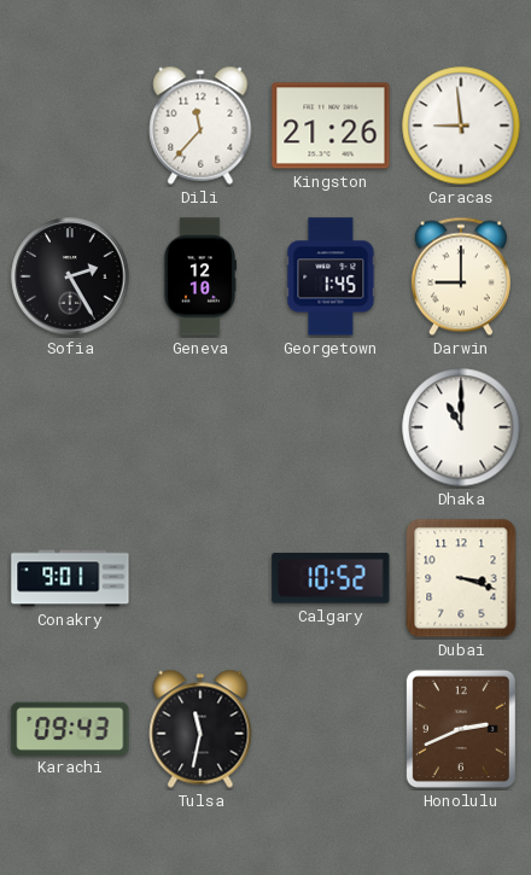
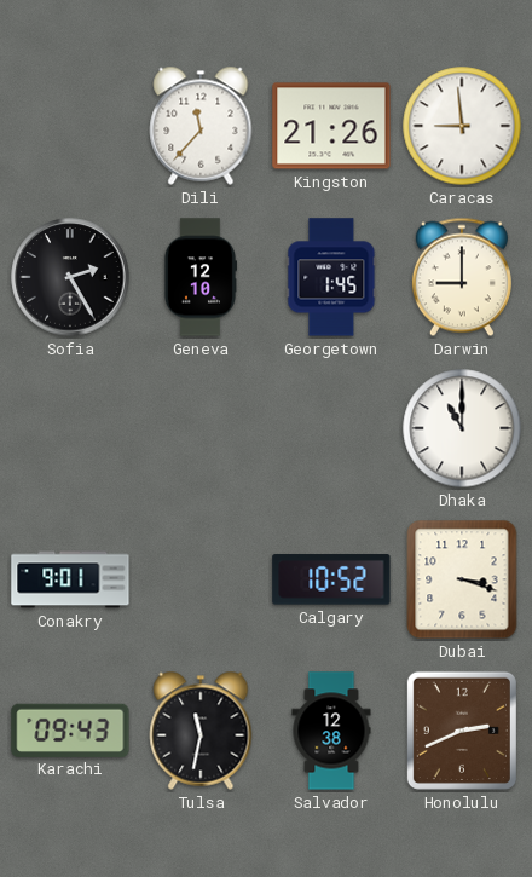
Salvador: none -> 12:38
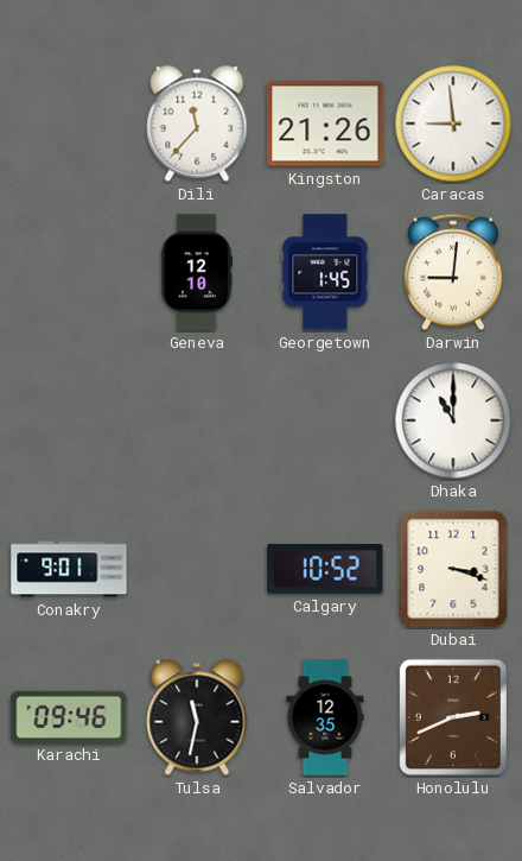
Sofia: 2:25 -> none
Darwin: 9:00 -> 9:01
Karachi: 09:43 -> 09:46
Salvador: 12:38 -> 12:35
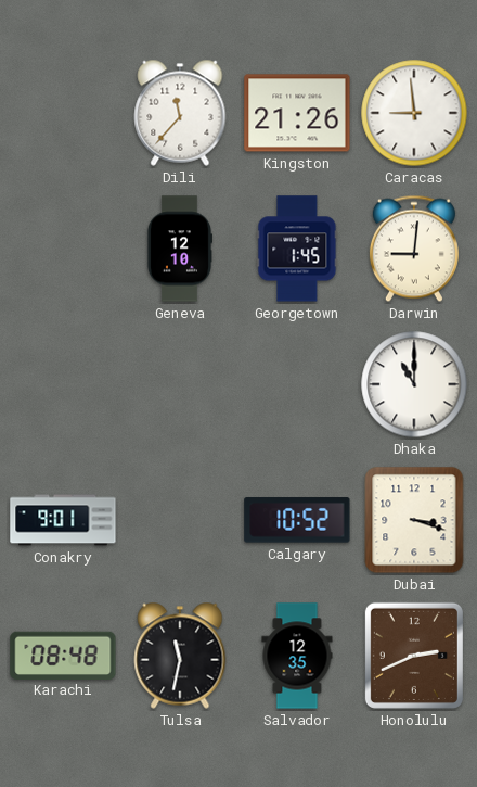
Karachi: 09:46 -> 08:48
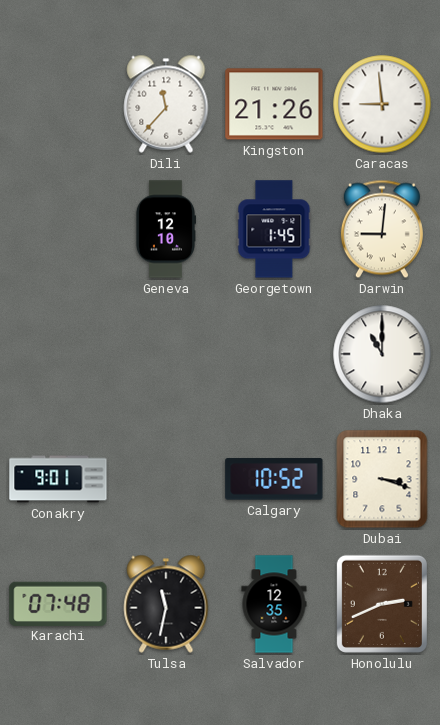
Karachi: 08:48 -> 07:48
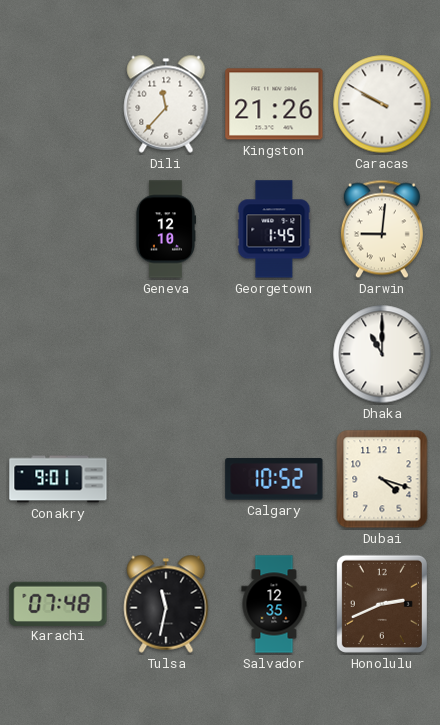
Caracas: 8:59 -> 9:50
Dubai: 3:18 -> 4:18
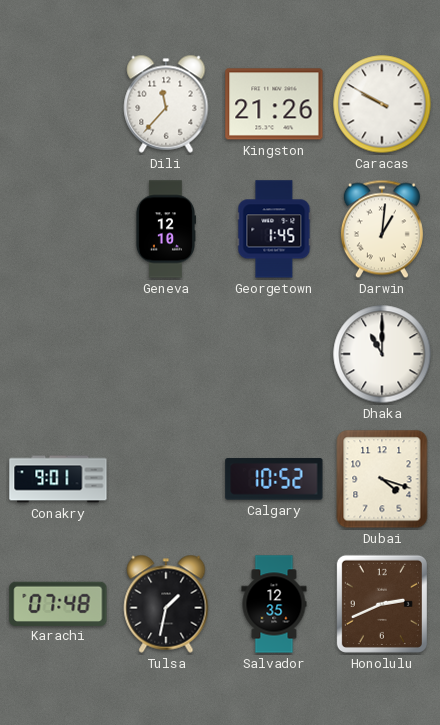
Darwin: 9:01 -> 1:01
Tulsa: 11:32 -> 1:32
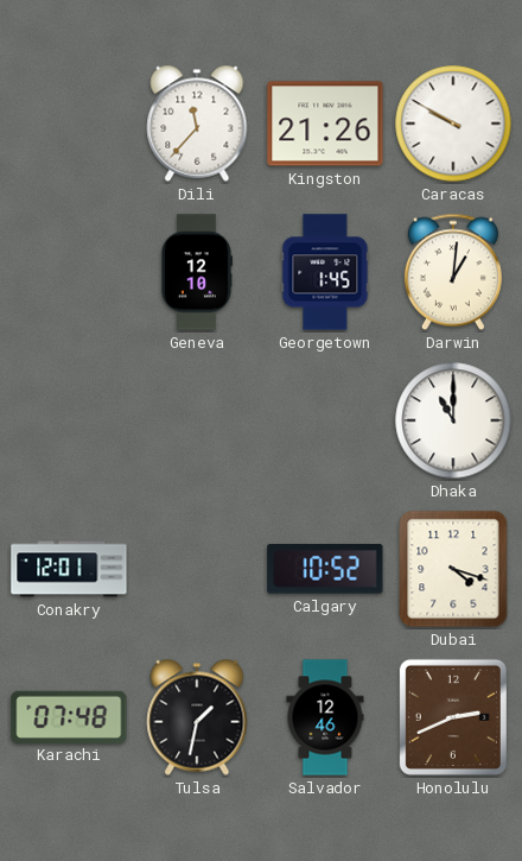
Conakry: 9:01 -> 12:01
Salvador: 12:35 -> 12:46
